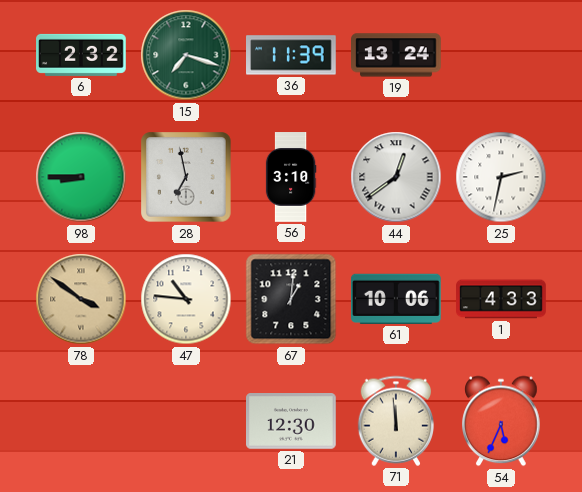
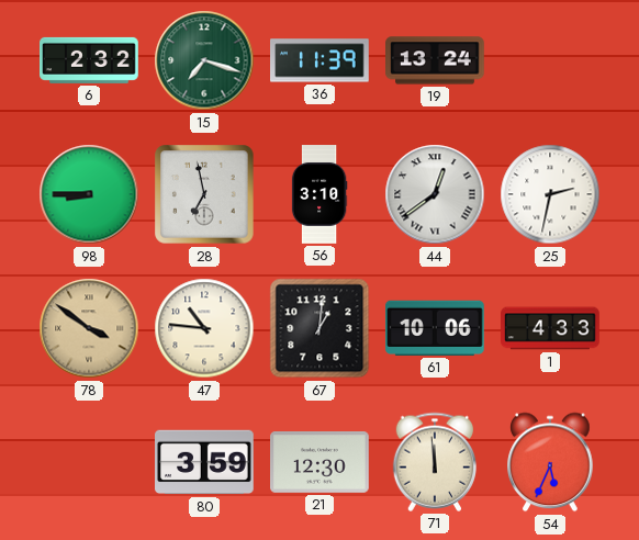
80: none -> 3:59
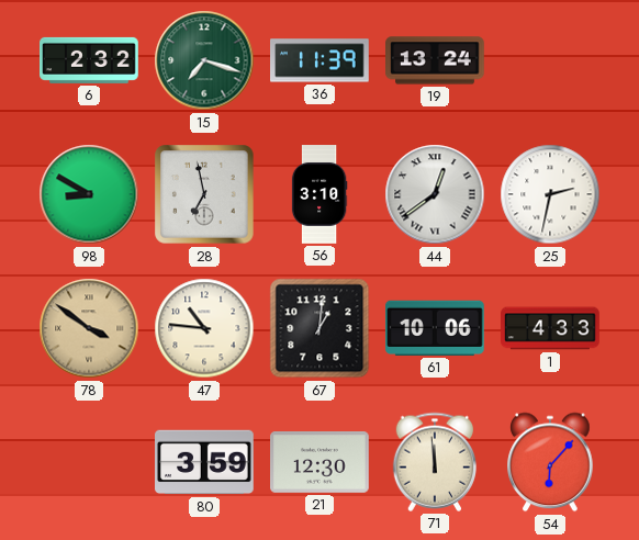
98: 8:45 -> 8:50
54: 5:34 -> 6:07
